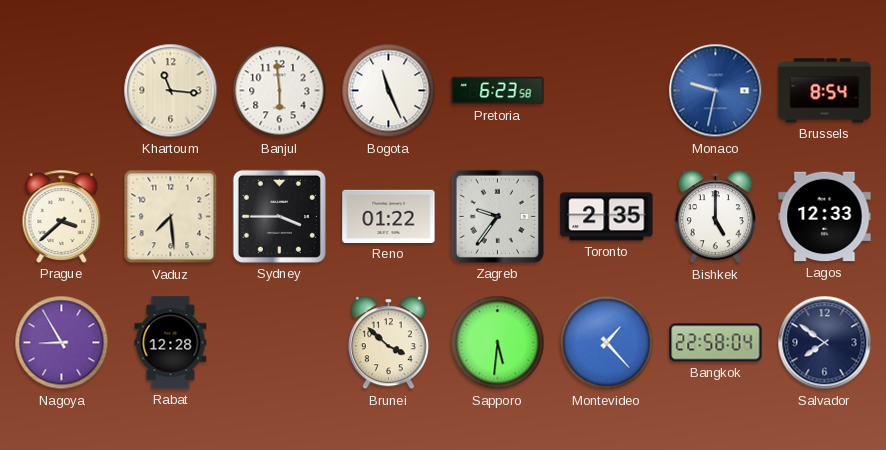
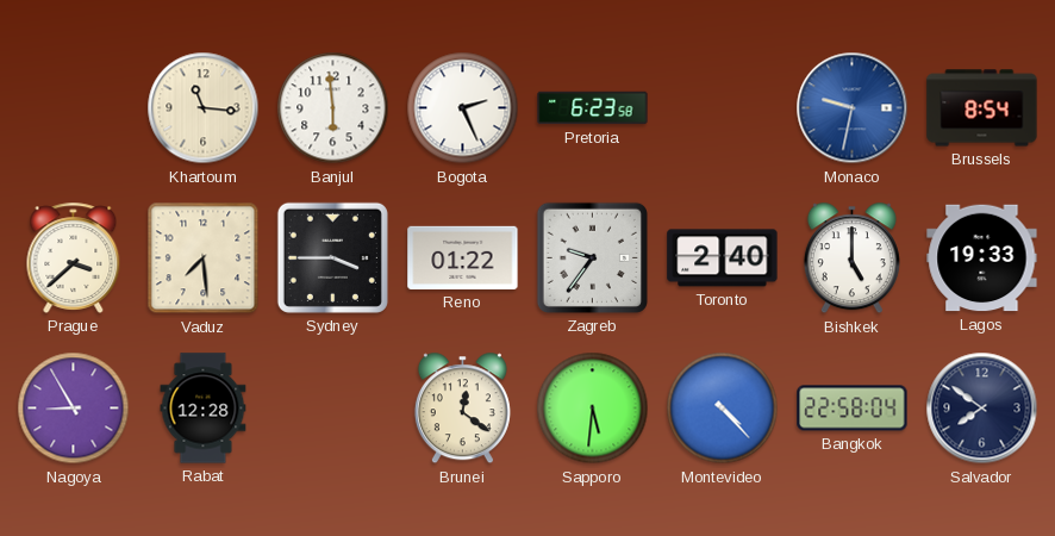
Bogota: 11:26 -> 2:26
Toronto: 2:35 -> 2:40
Lagos: 12:33 -> 19:33
Brunei: 3:52 -> 12:21
Montevideo: 1:23 -> 4:23
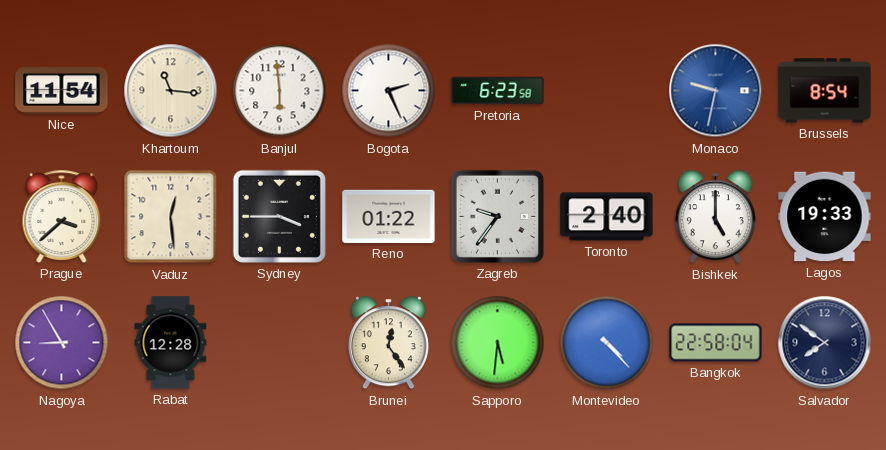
Nice: none -> 11:54
Vaduz: 7:29 -> 12:29
Brunei: 12:21 -> 12:24
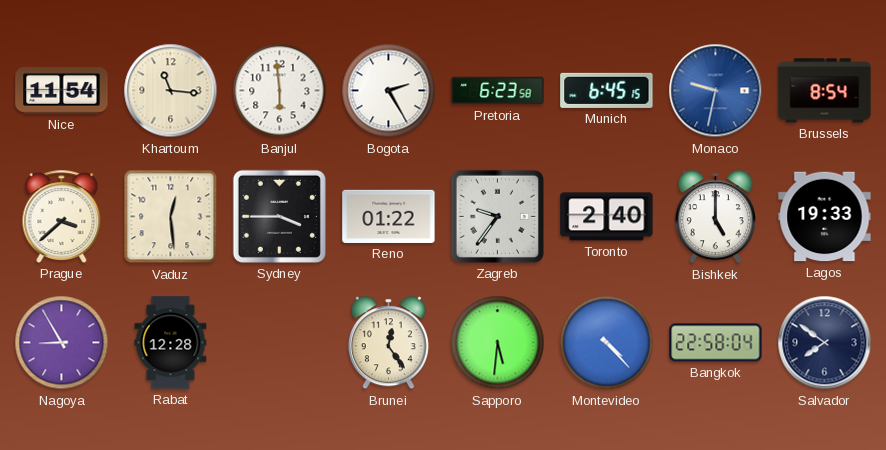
Bogota: 2:26 -> 2:25
Munich: none -> 6:45
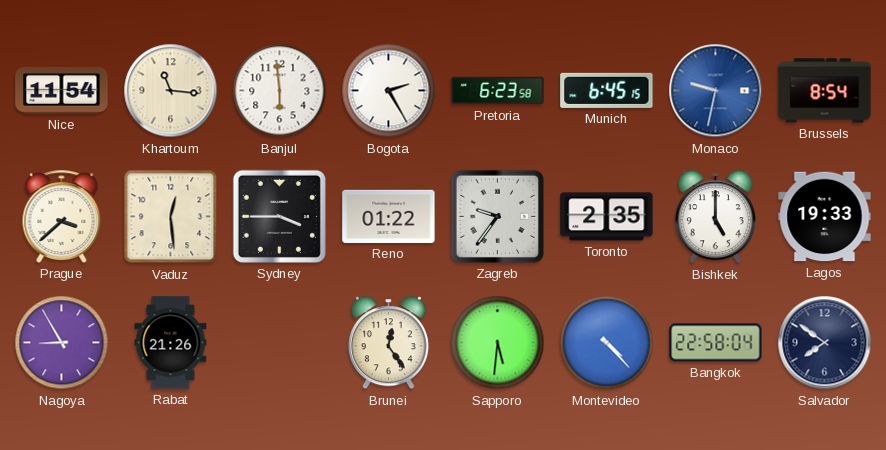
Toronto: 2:40 -> 2:35
Rabat: 12:28 -> 21:26
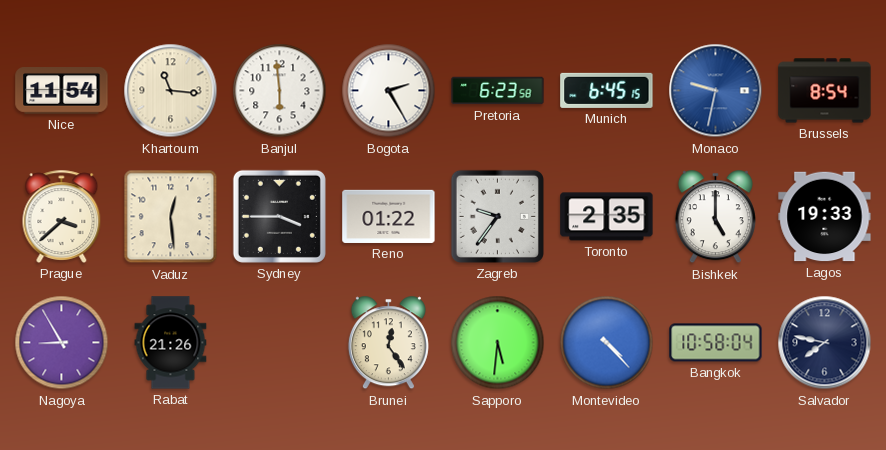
Bangkok: 22:58 -> 10:58
Salvador: 7:51 -> 7:47
